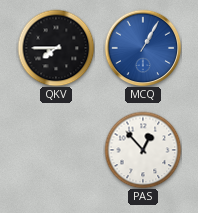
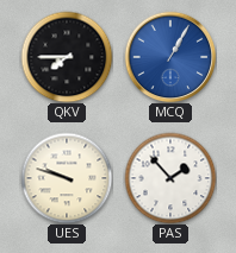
UES: none -> 9:48
PAS: 12:53 -> 1:53
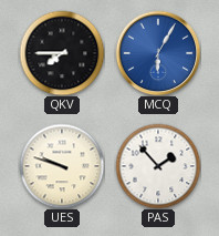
MCQ: 1:05 -> 6:05
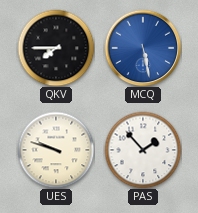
MCQ: 6:05 -> 5:28
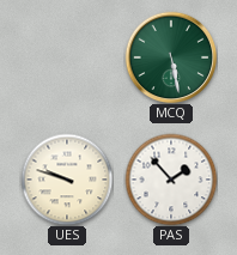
QKV: 7:45 -> none
MCQ dial: blue -> green
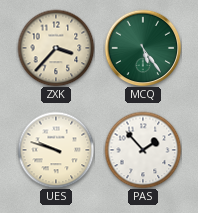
ZXK: none -> 3:37
MCQ: 5:28 -> 5:24
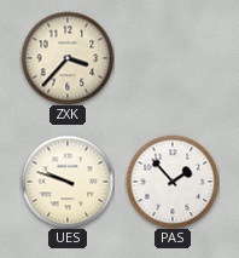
MCQ: 5:24 -> none
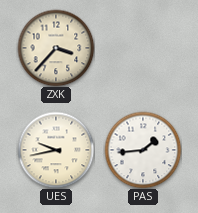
UES: 9:48 -> 9:43
PAS: 1:53 -> 1:44
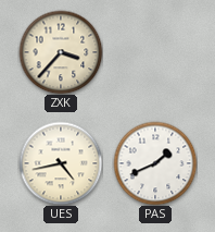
UES: 9:43 -> 4:43
PAS: 1:44 -> 1:41
